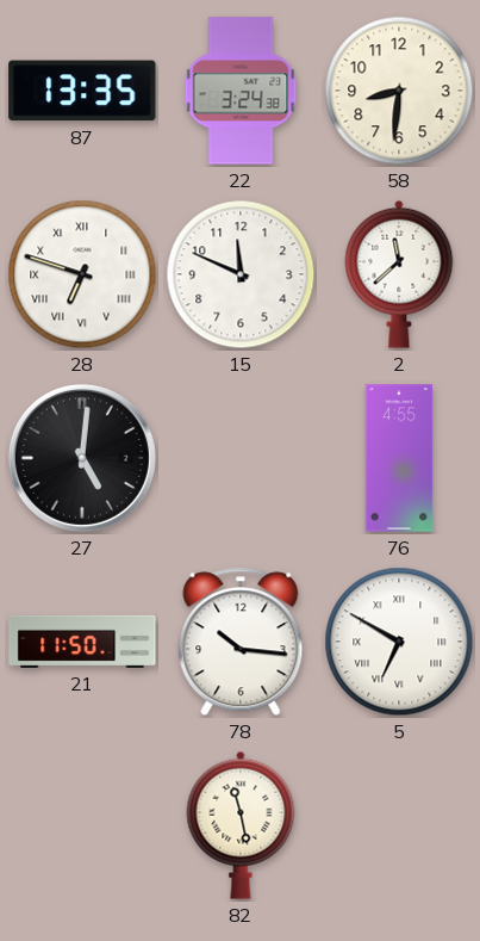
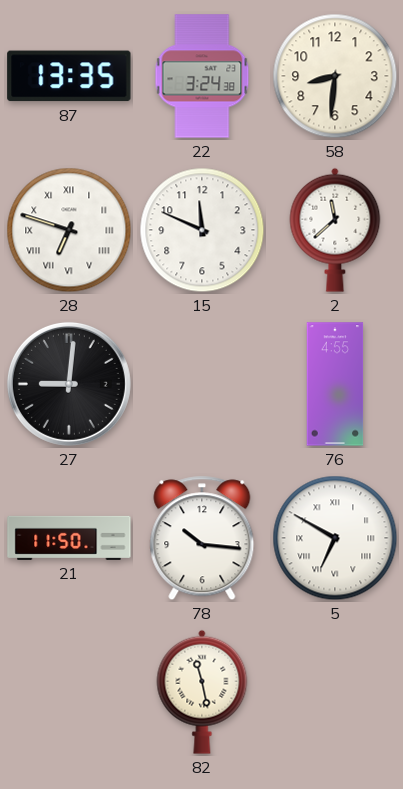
27: 5:01 -> 9:01
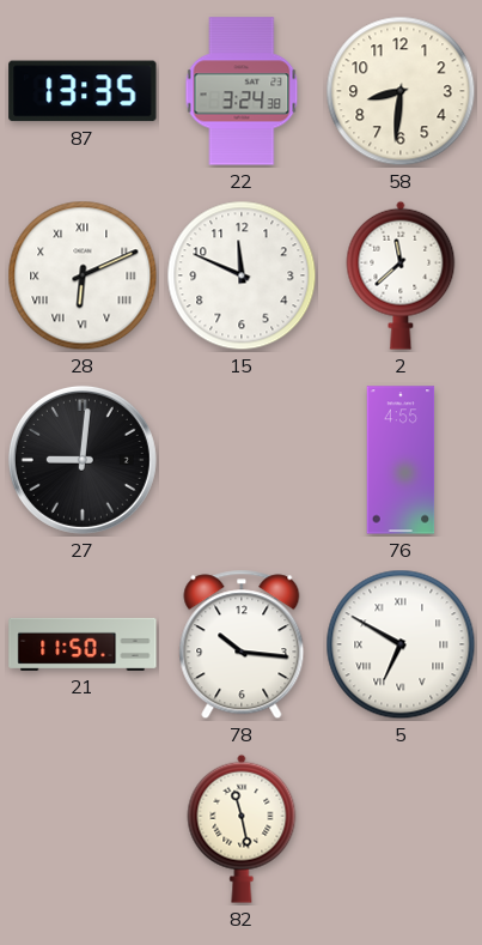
28: 6:48 -> 6:11
